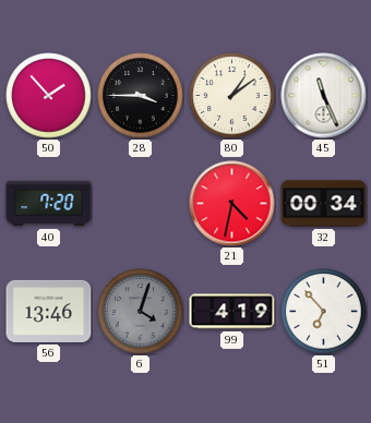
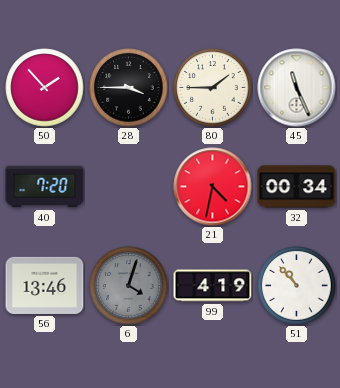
80: 1:09 -> 1:45
51: 6:53 -> 10:53
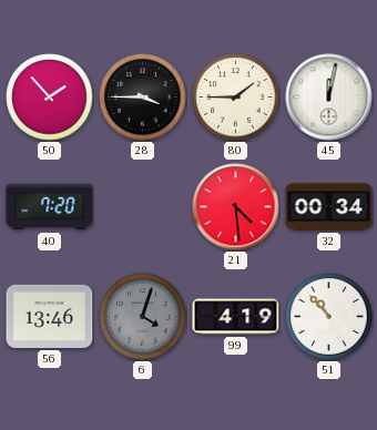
45: 11:26 -> 12:02
21: 4:32 -> 4:29
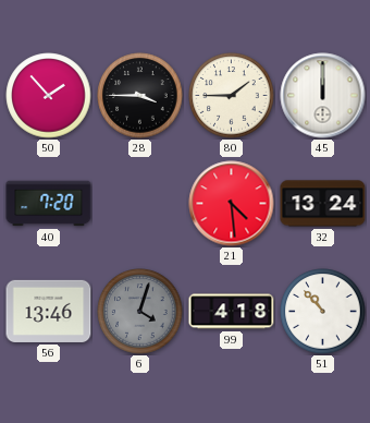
45: 12:02 -> 12:00
32: 00:34 -> 13:24
99: 4:19 -> 4:18
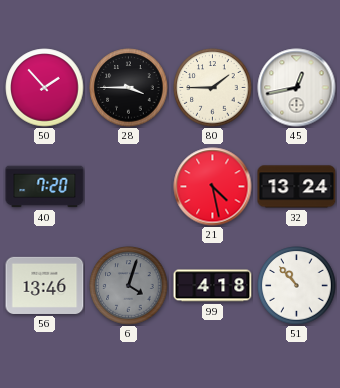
45: 12:00 -> 12:43
21: 4:29 -> 4:28
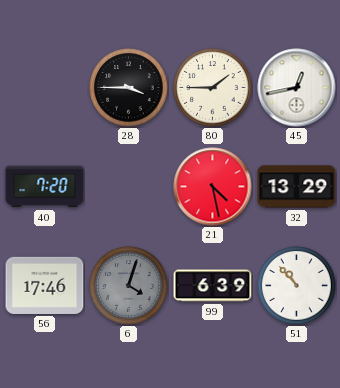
50: 1:53 -> none
32: 13:24 -> 13:29
56: 13:46 -> 17:46
99: 4:18 -> 6:39
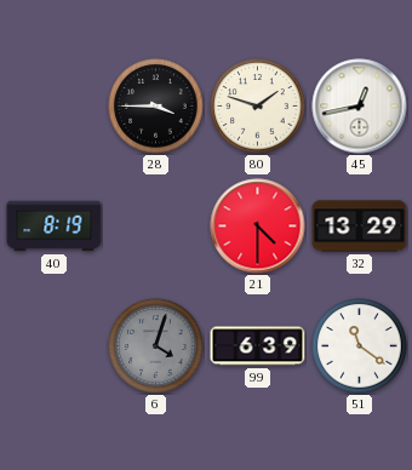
80: 1:45 -> 1:48
40: 7:20 -> 8:19
21: 4:28 -> 4:30
56: 17:46 -> none
51: 10:53 -> 11:21
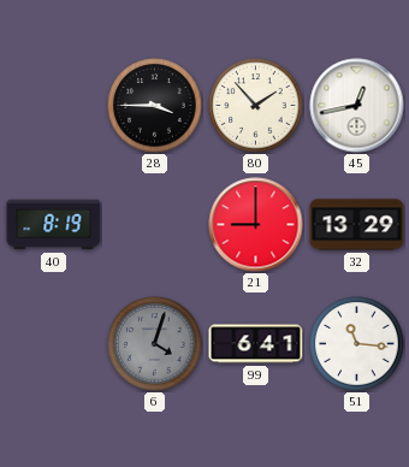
80: 1:48 -> 1:53
21: 4:30 -> 9:00
99: 6:39 -> 6:41
51: 11:21 -> 11:16
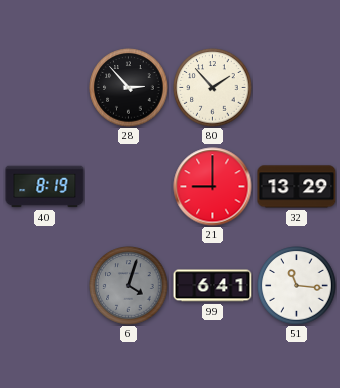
28: 3:45 -> 2:53
45: 12:43 -> none
